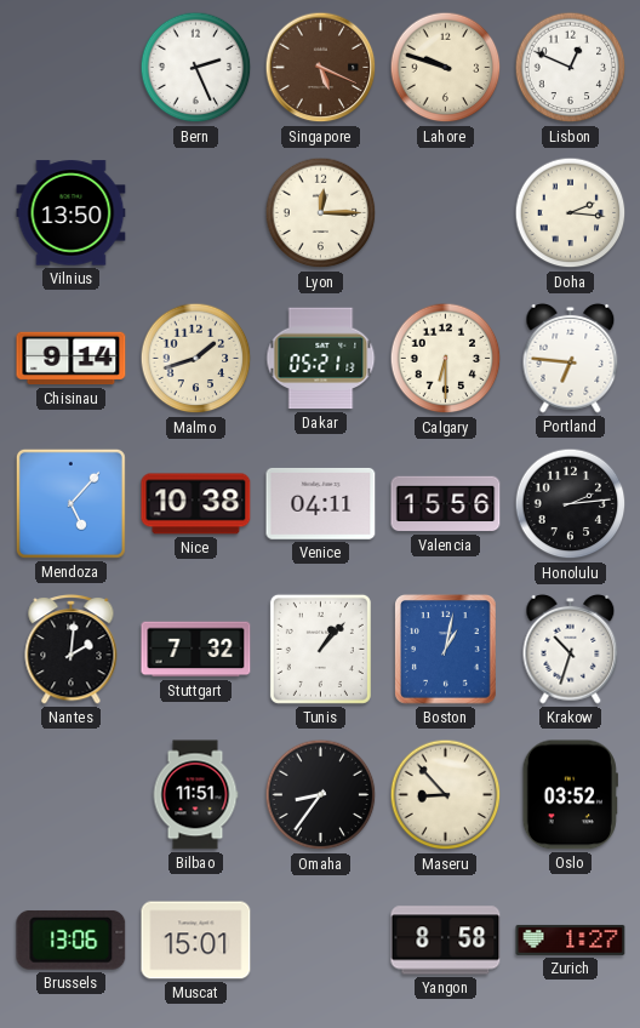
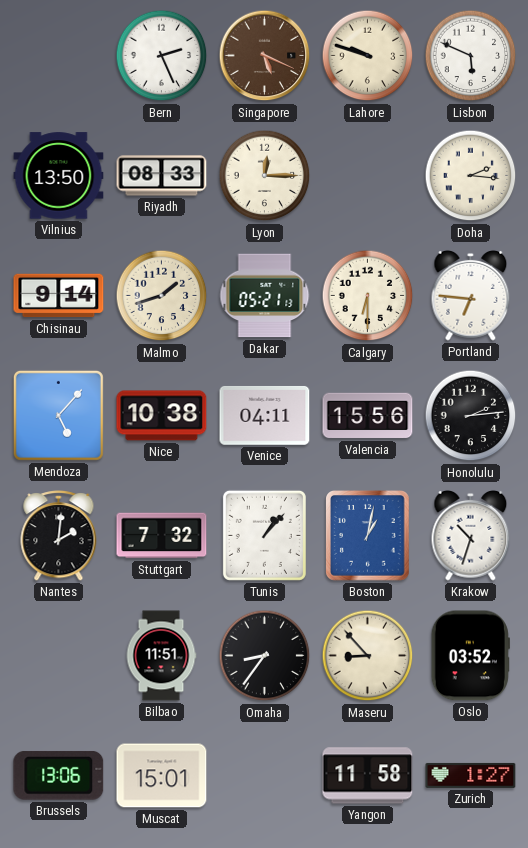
Lisbon: 12:49 -> 5:49
Riyadh: none -> 08:33
Yangon: 8:58 -> 11:58
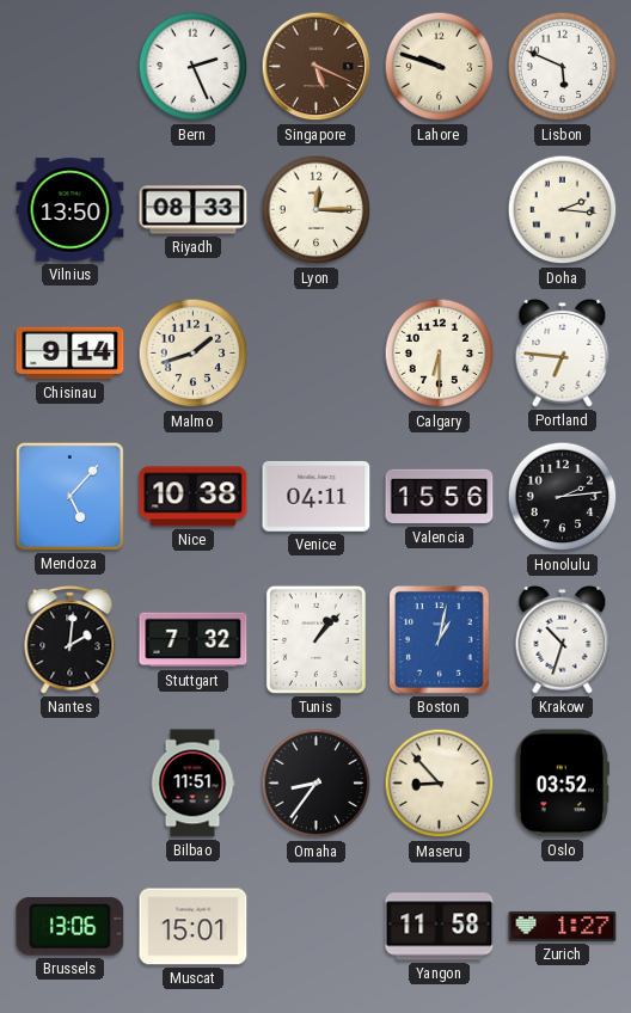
Dakar: 05:21 -> none
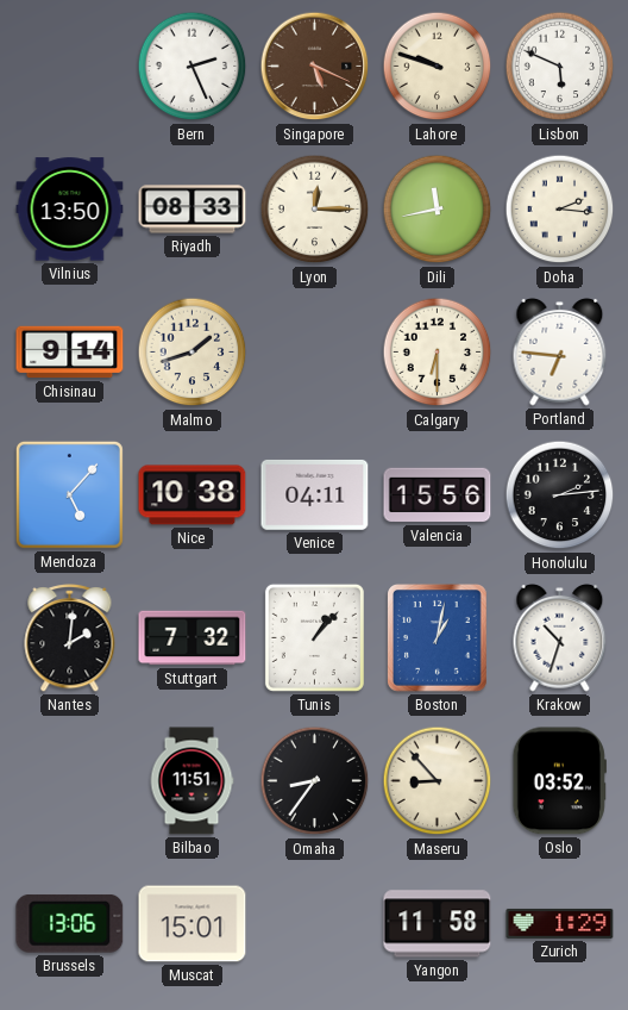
Dili: none -> 11:43
Zurich: 1:27 -> 1:29
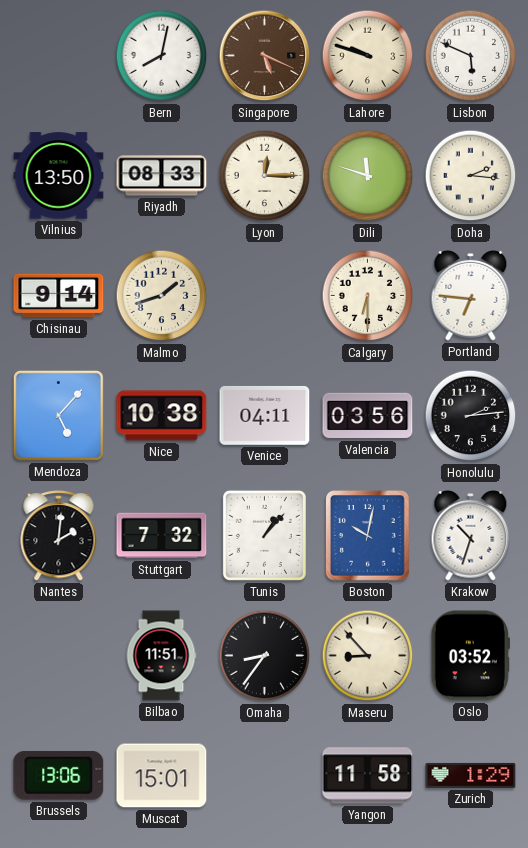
Bern: 2:26 -> 8:02
Dili: 11:43 -> 11:48
Valencia: 15:56 -> 03:56
Boston: 1:02 -> 10:02
